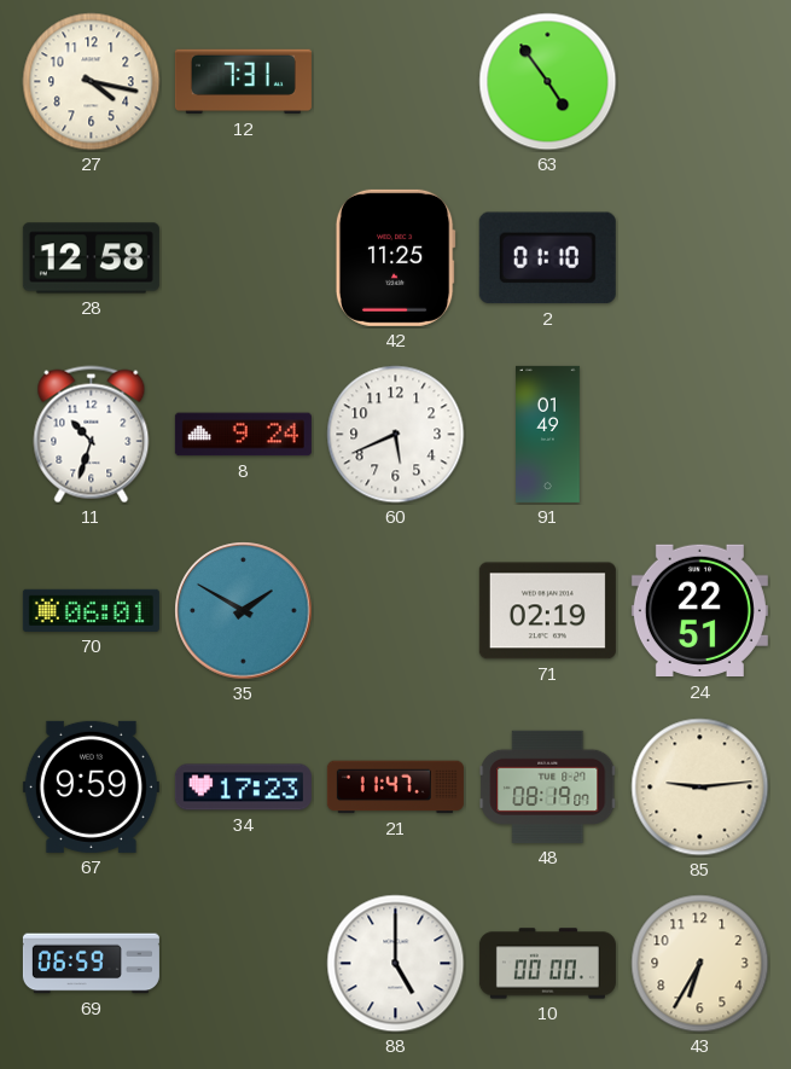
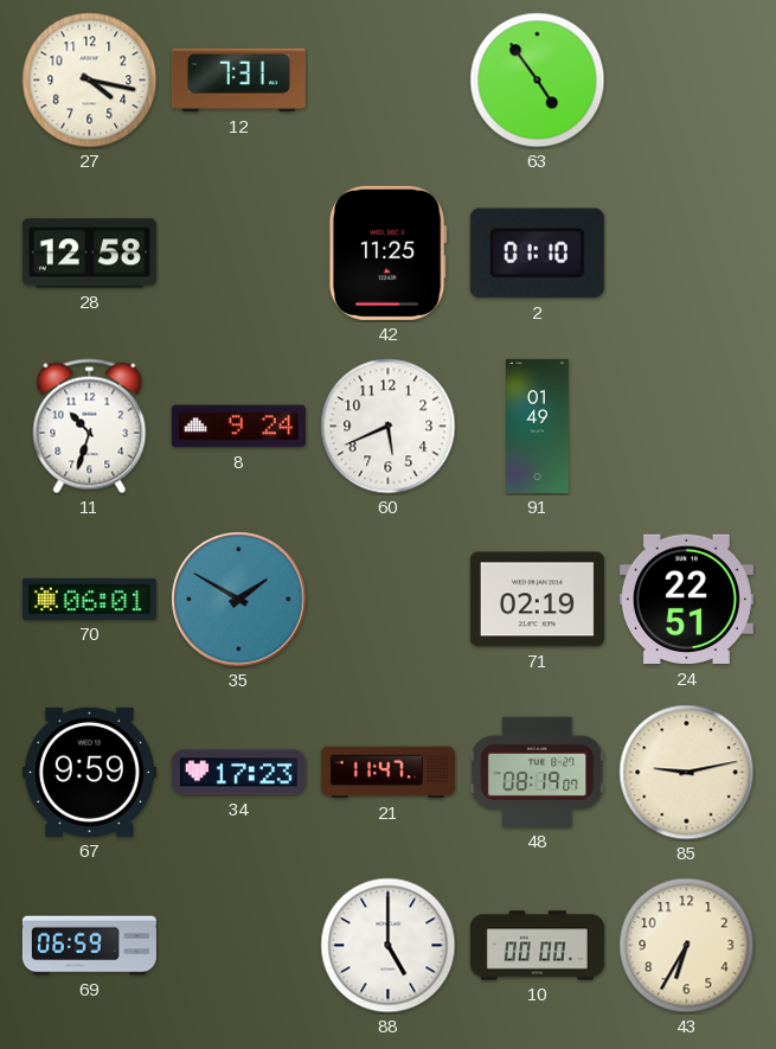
85: 9:14 -> 9:13
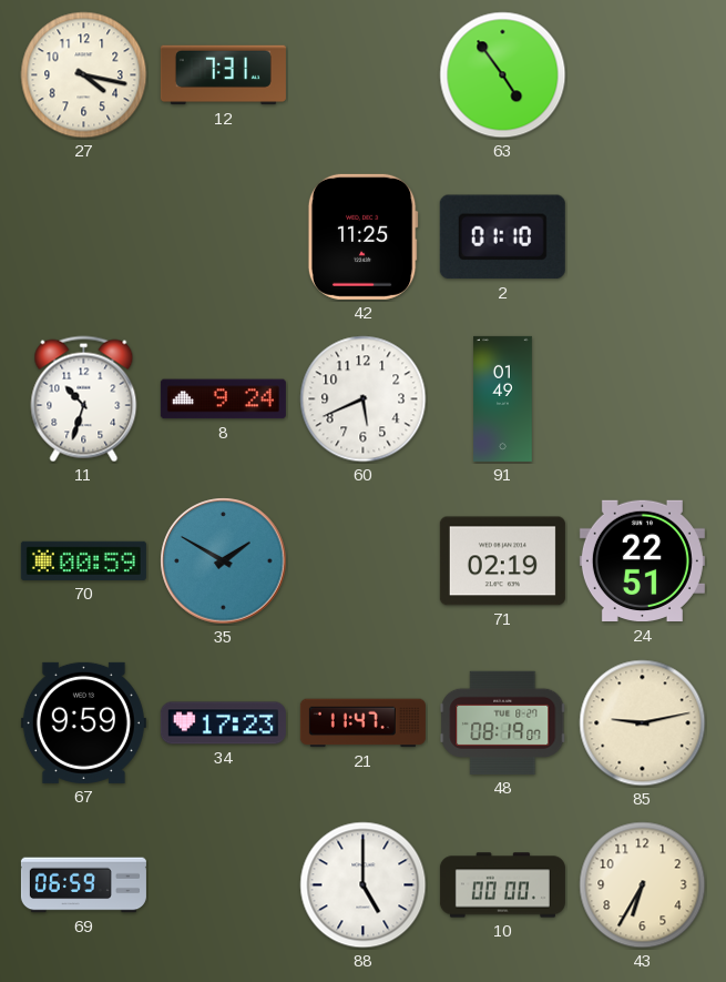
28: 12:58 -> none
70: 06:01 -> 00:59
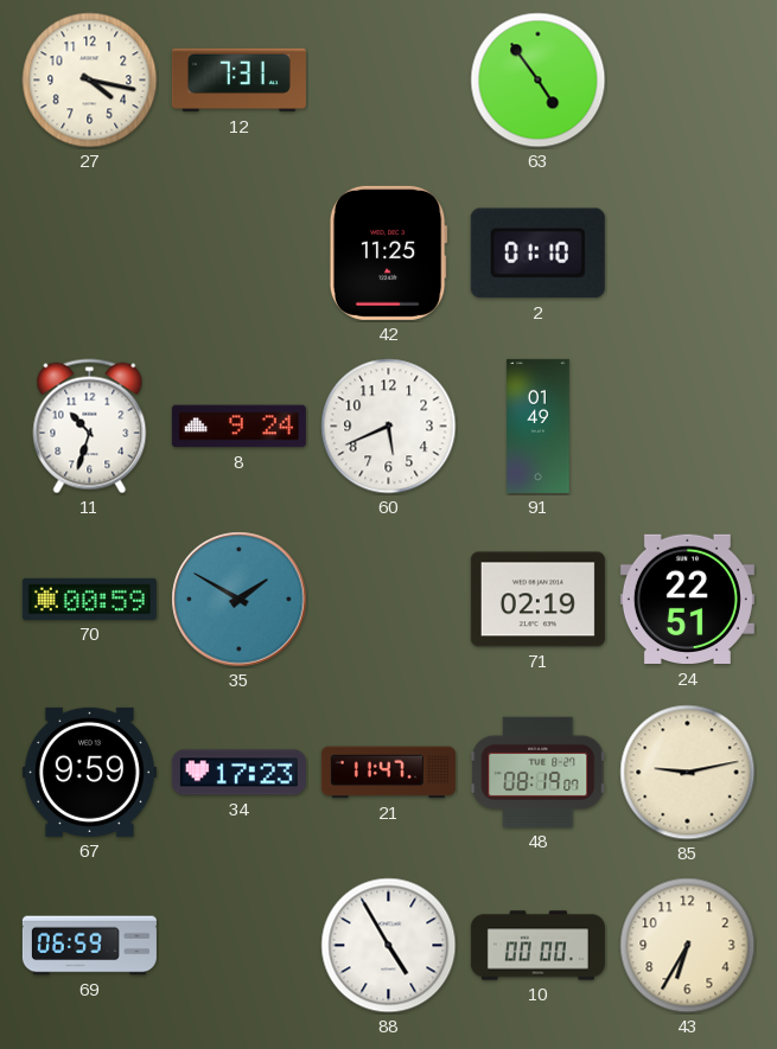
88: 5:00 -> 4:55
